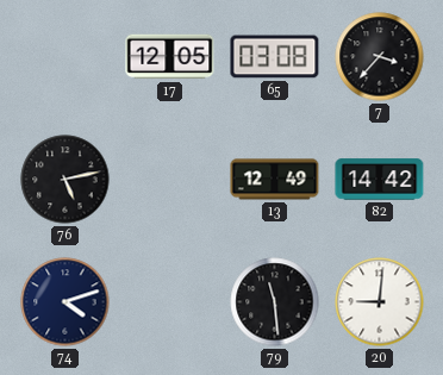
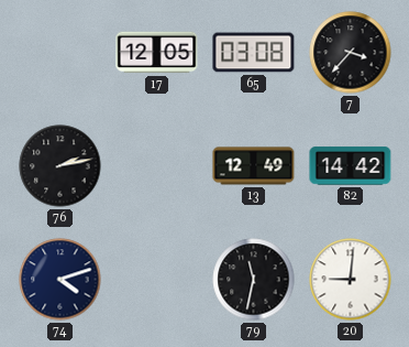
76: 5:13 -> 2:13
79: 11:29 -> 11:32
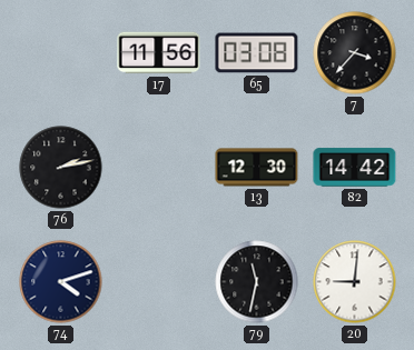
17: 12:05 -> 11:56
13: 12:49 -> 12:30
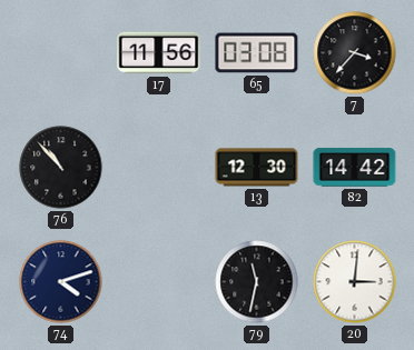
76: 2:13 -> 10:53
20: 9:01 -> 3:01
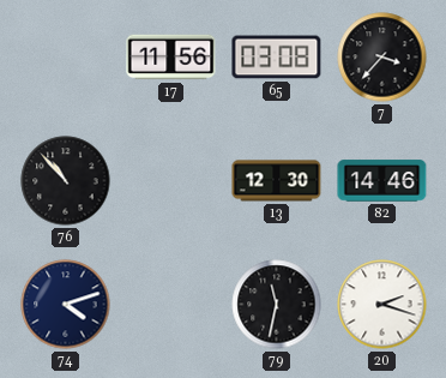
82: 14:42 -> 14:46
20: 3:01 -> 2:18
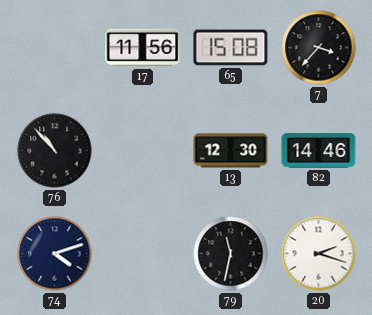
65: 03:08 -> 15:08
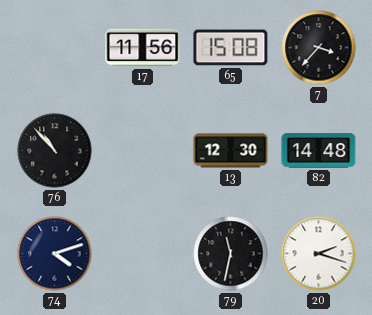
82: 14:46 -> 14:48
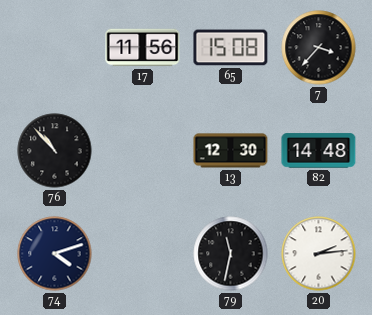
20: 2:18 -> 2:14
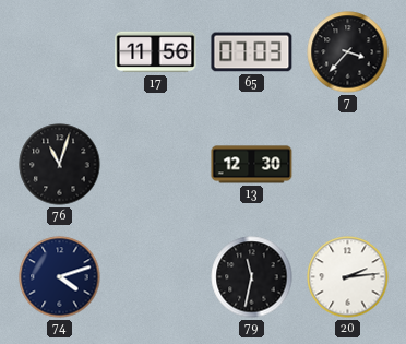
65: 15:08 -> 07:03
76: 10:53 -> 11:03
82: 14:48 -> none
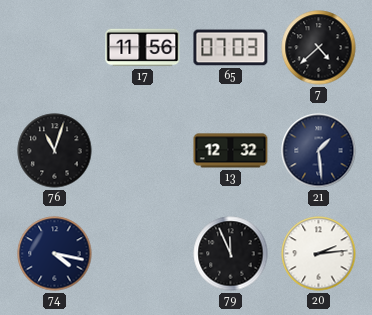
7: 3:37 -> 4:38
13: 12:30 -> 12:32
21: none -> 1:29
74: 4:12 -> 4:17
79: 11:32 -> 11:56
